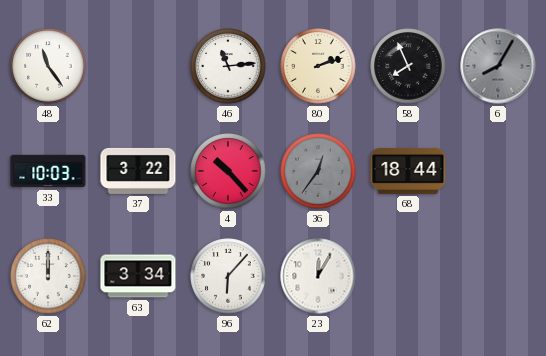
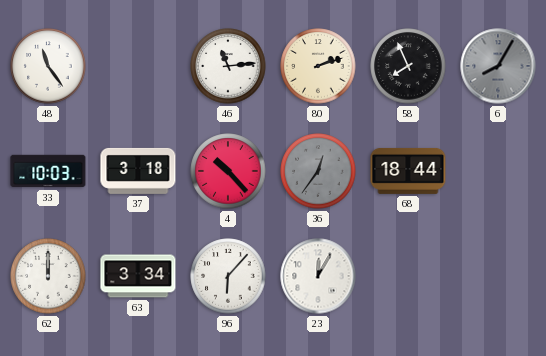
37: 3:22 -> 3:18
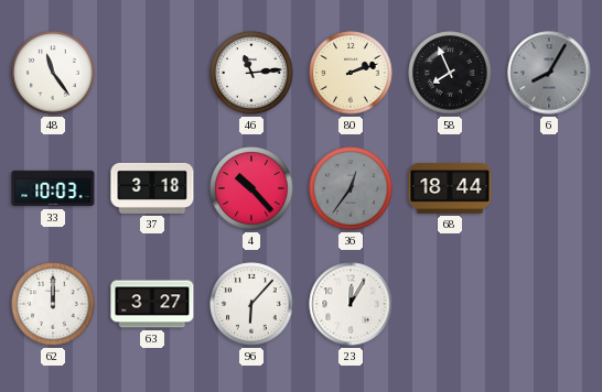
63: 3:34 -> 3:27
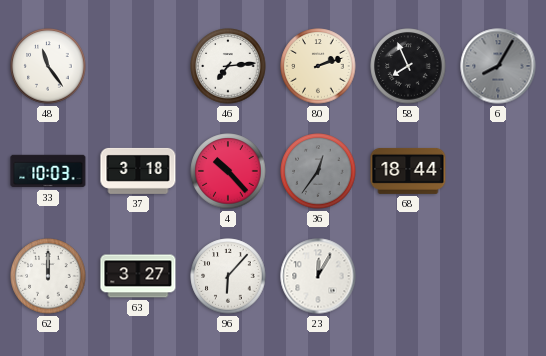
46: 11:14 -> 7:14
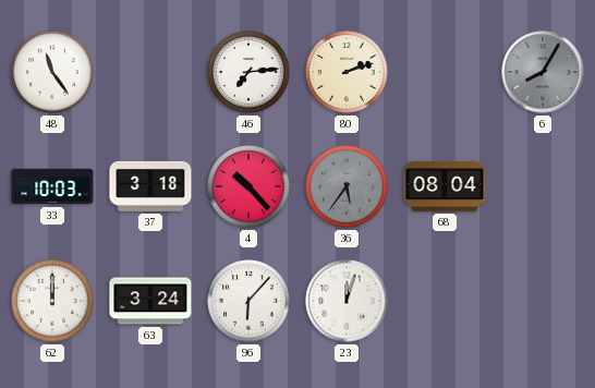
58: 7:56 -> none
36: 12:36 -> 5:36
68: 18:44 -> 08:04
63: 3:27 -> 3:24
23: 12:05 -> 12:03
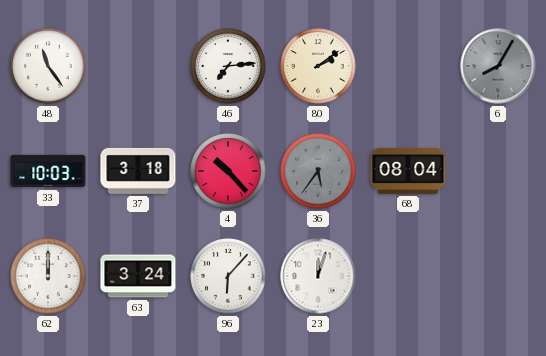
80: 2:12 -> 2:09
